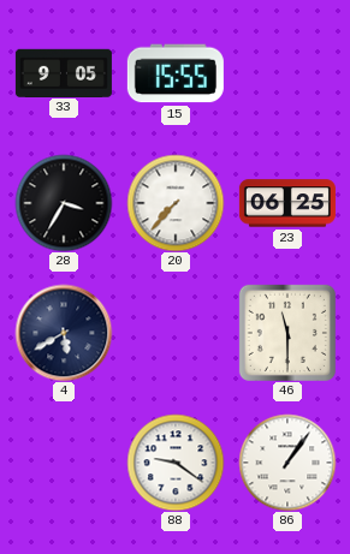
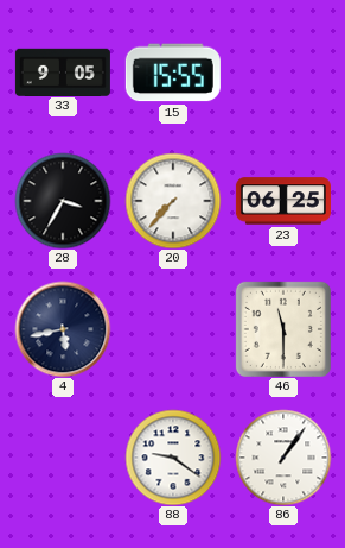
4: 5:40 -> 5:43
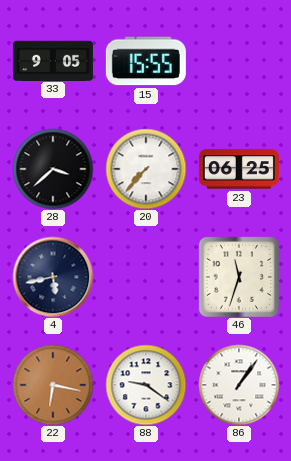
28: 3:35 -> 3:38
46: 11:30 -> 11:33
22: none -> 6:17
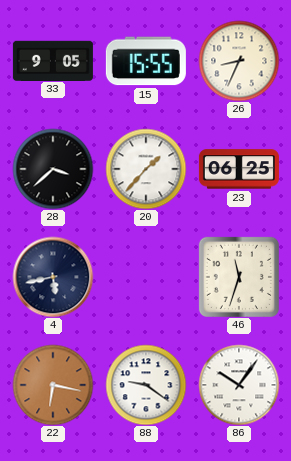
26: none -> 8:34
20: 7:37 -> 1:37
86: 1:06 -> 10:06
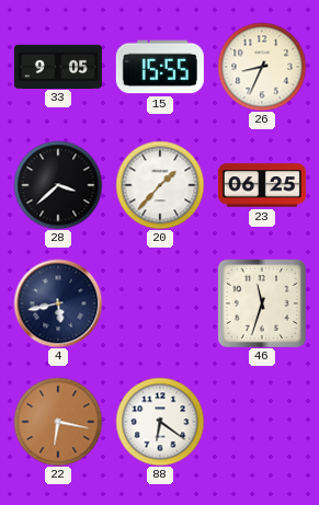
88: 9:21 -> 6:21
86: 10:06 -> none
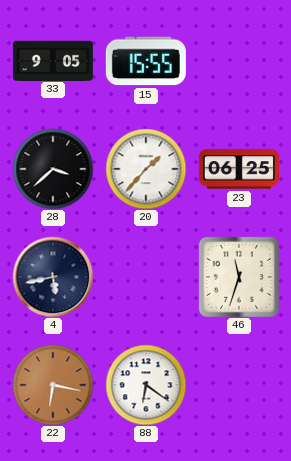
26: 8:34 -> none
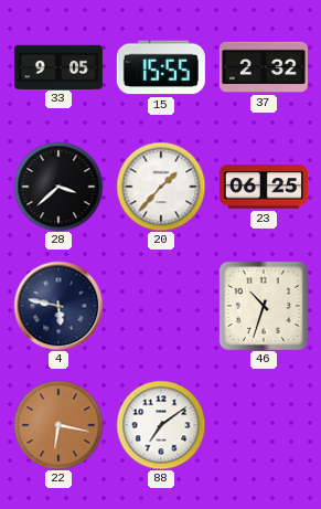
37: none -> 2:32
4: 5:43 -> 5:47
46: 11:33 -> 10:33
88: 6:21 -> 7:09
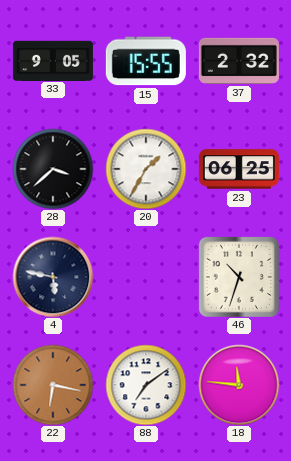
20: 1:37 -> 1:35
18: none -> 11:46
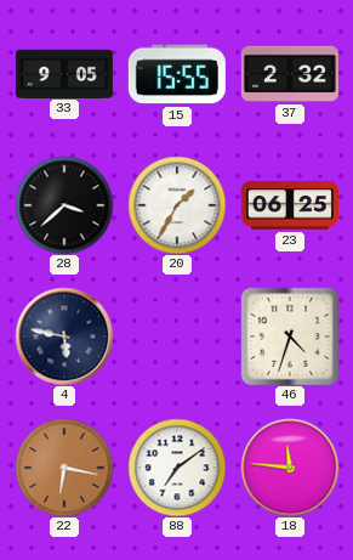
46: 10:33 -> 4:33
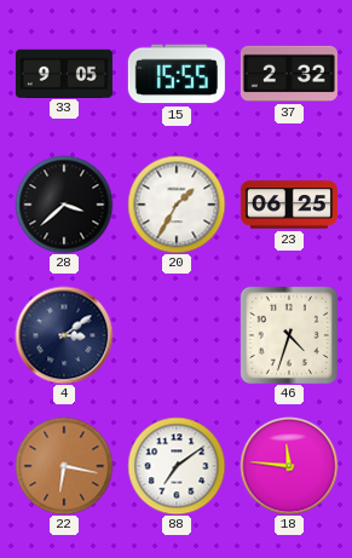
4: 5:47 -> 3:09
